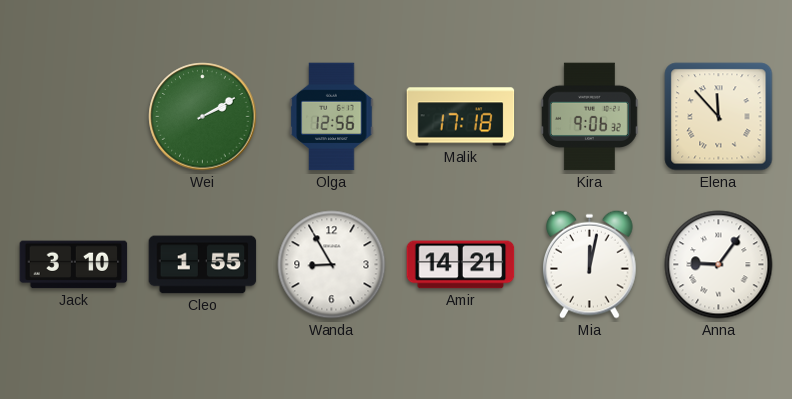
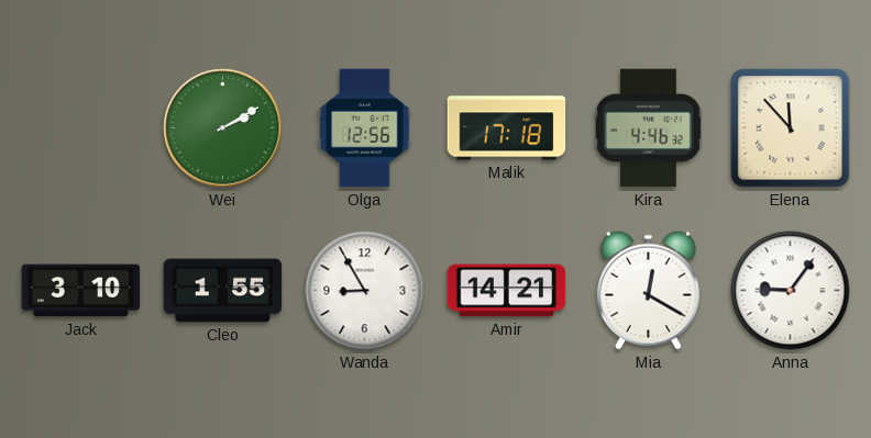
Kira: 9:06 -> 4:46
Mia: 12:02 -> 12:20
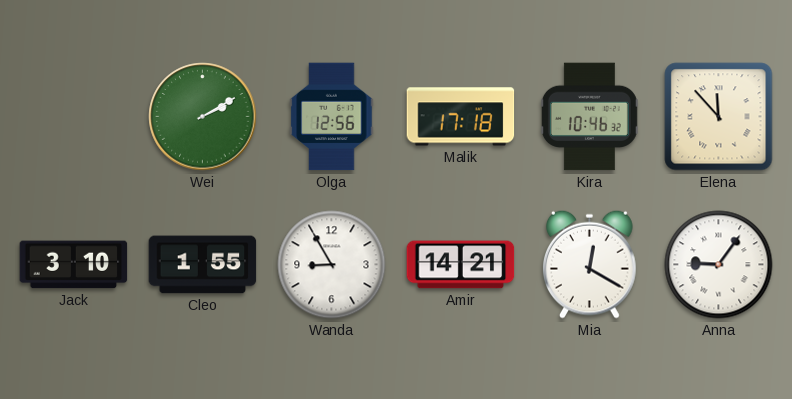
Kira: 4:46 -> 10:46
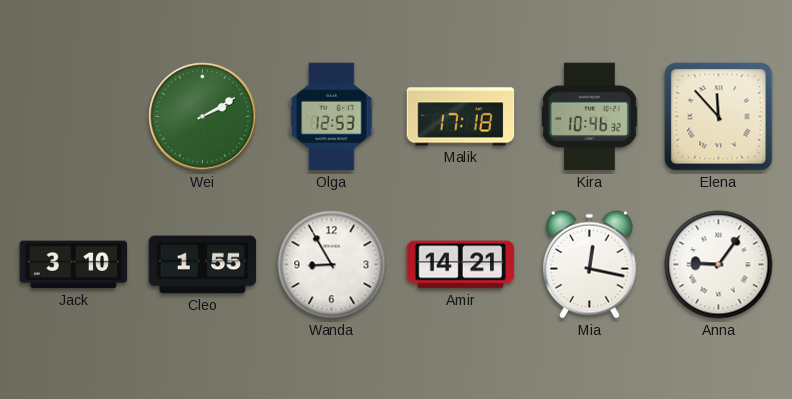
Olga: 12:56 -> 12:53
Mia: 12:20 -> 12:17
